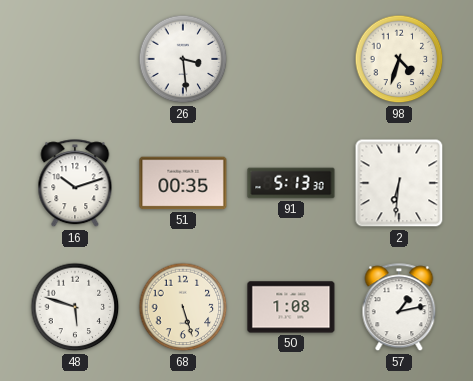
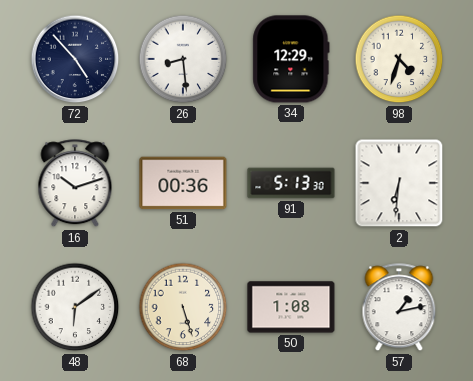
72: none -> 4:53
26: 3:29 -> 8:29
34: none -> 12:29
51: 00:35 -> 00:36
48: 5:48 -> 6:09
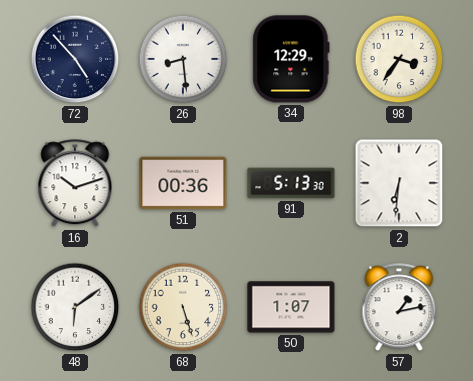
98: 4:33 -> 3:36
50: 1:08 -> 1:07
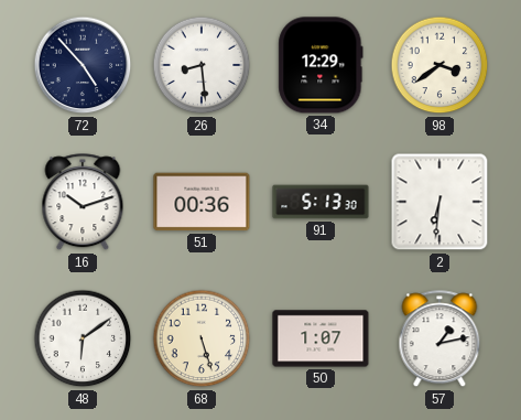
98: 3:36 -> 3:39
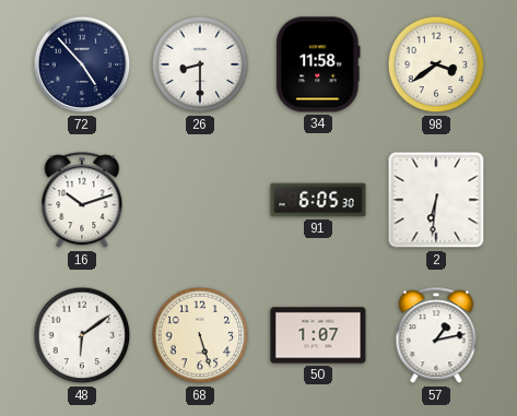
26: 8:29 -> 8:30
34: 12:29 -> 11:58
51: 00:36 -> none
91: 5:13 -> 6:05
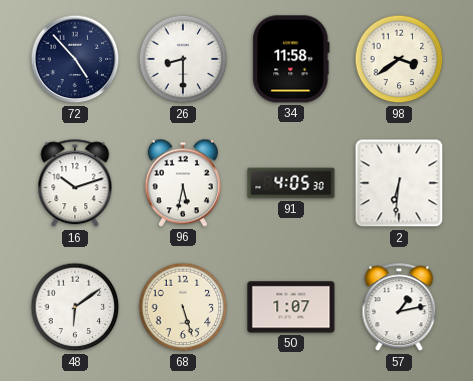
96: none -> 5:32
91: 6:05 -> 4:05
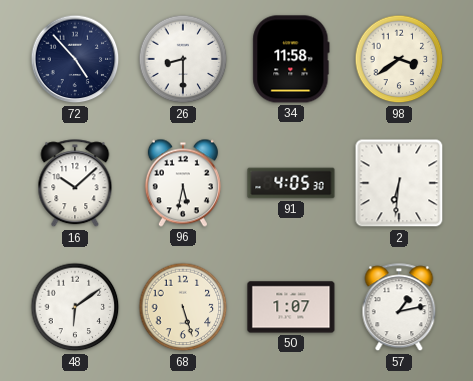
16: 10:12 -> 10:08
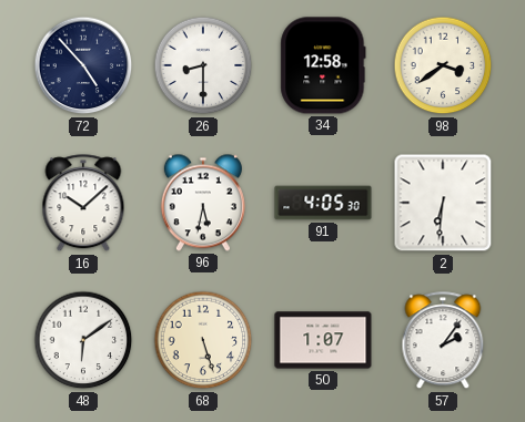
34: 11:58 -> 12:58
57: 1:13 -> 2:06
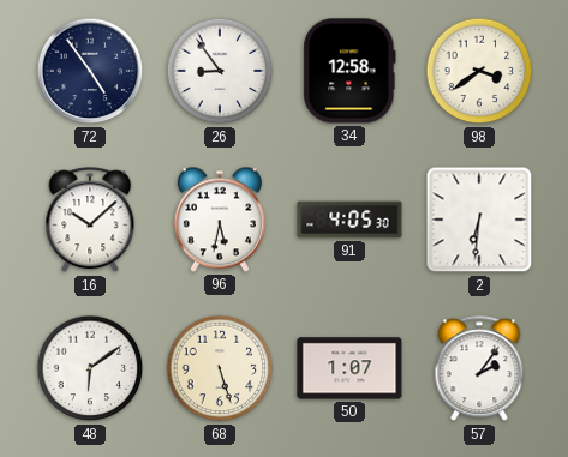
72: 4:53 -> 4:54
26: 8:30 -> 8:54
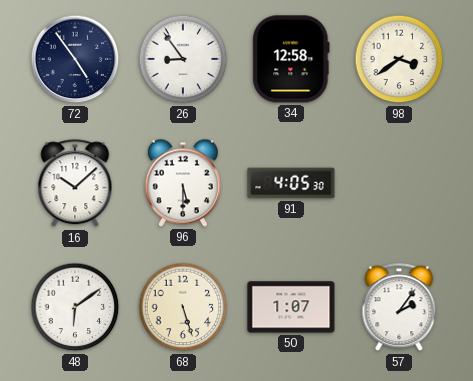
96: 5:32 -> 5:30
2: 6:31 -> none
